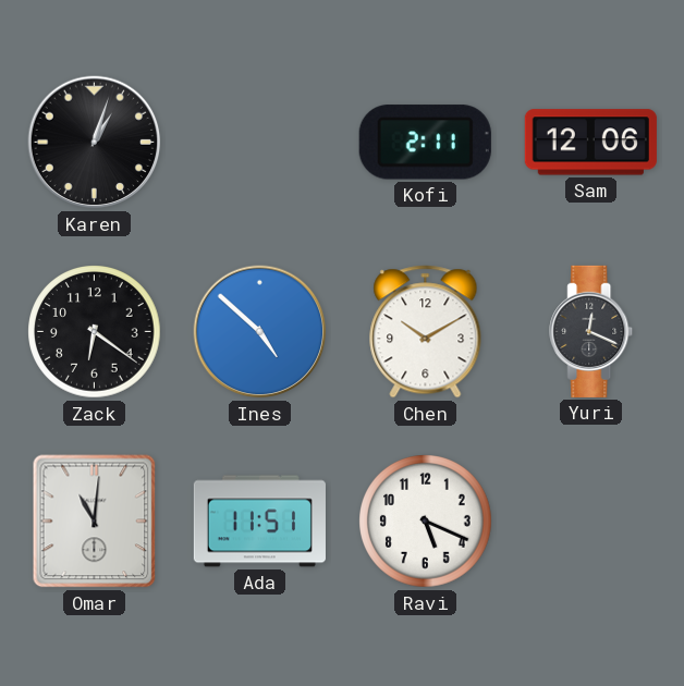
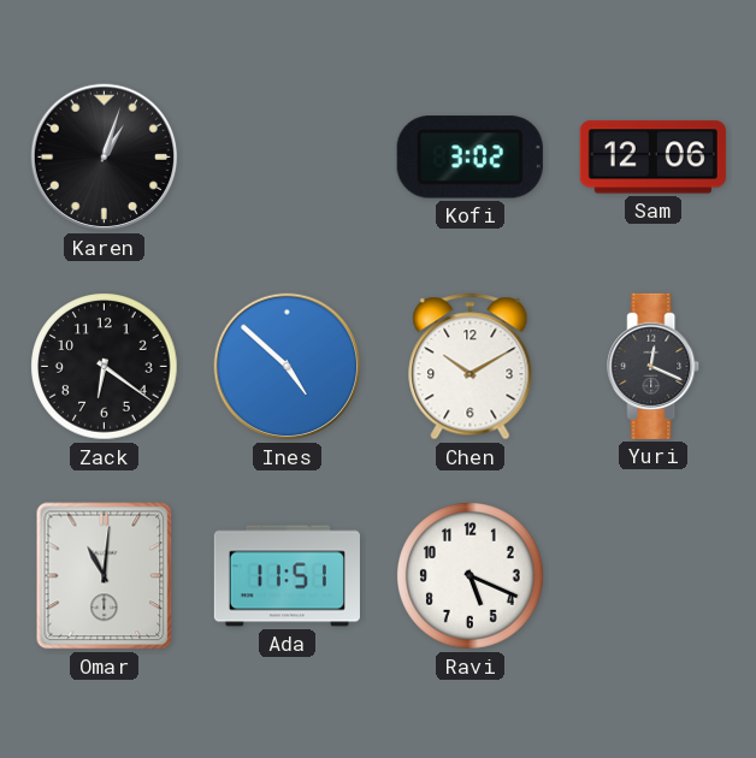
Kofi: 2:11 -> 3:02
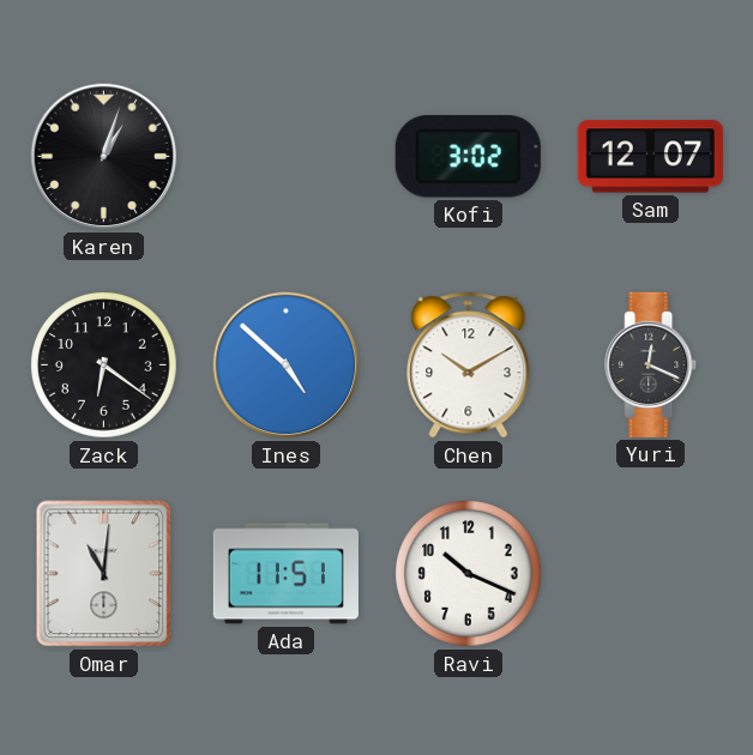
Sam: 12:06 -> 12:07
Ravi: 5:19 -> 10:19
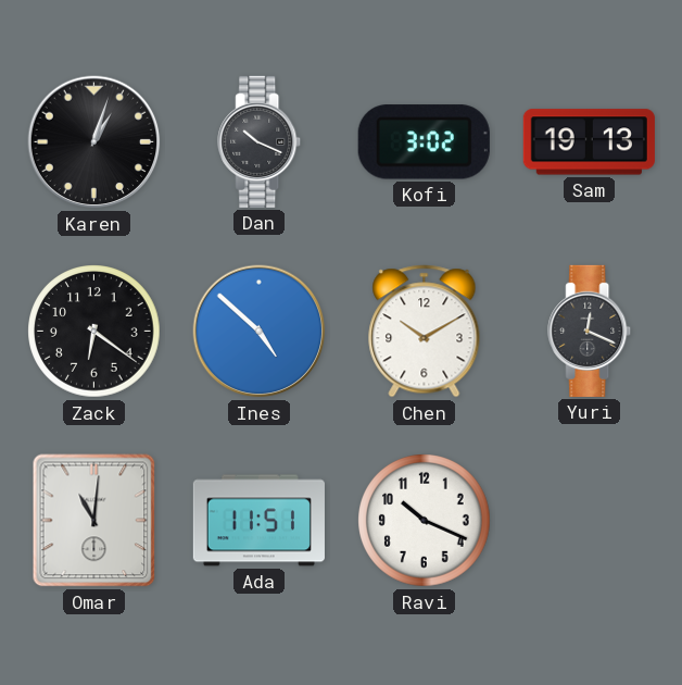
Dan: none -> 10:19
Sam: 12:07 -> 19:13
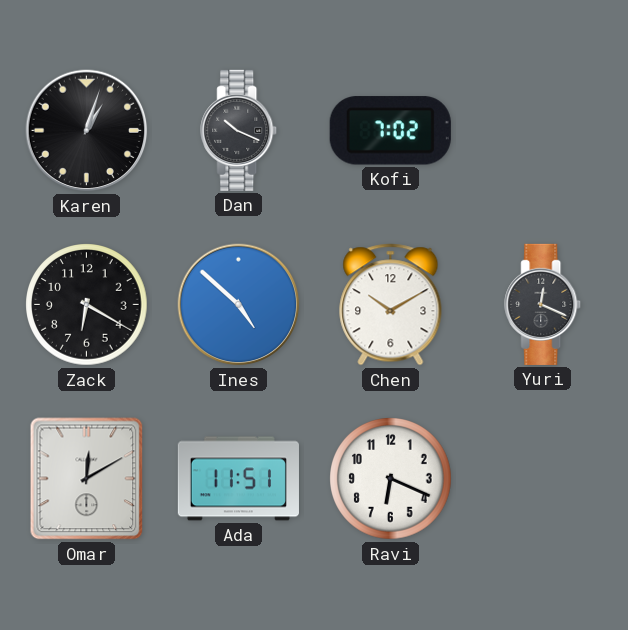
Kofi: 3:02 -> 7:02
Sam: 19:13 -> none
Zack: 6:21 -> 6:20
Omar: 11:01 -> 12:10
Ravi: 10:19 -> 6:19
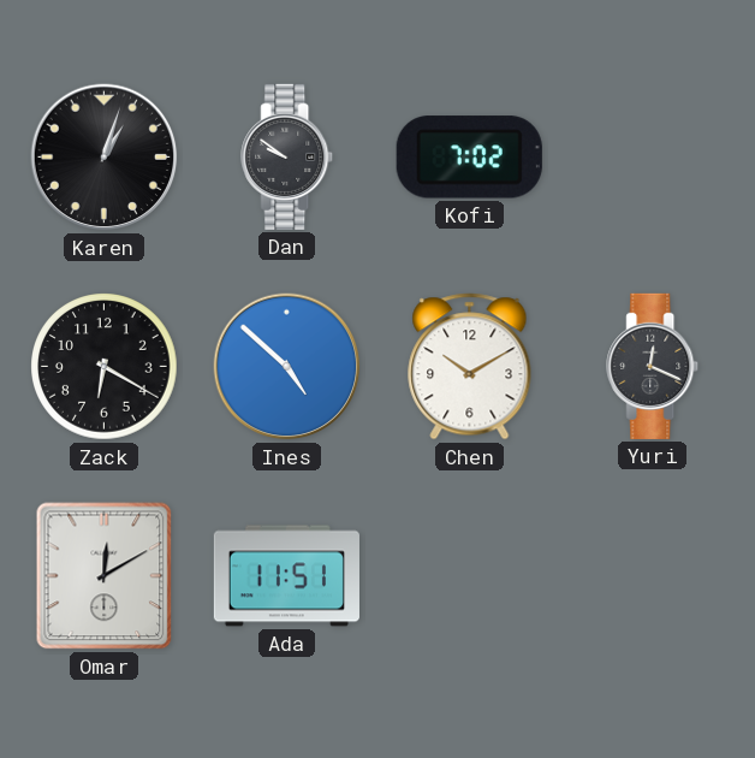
Dan: 10:19 -> 9:51
Ravi: 6:19 -> none
